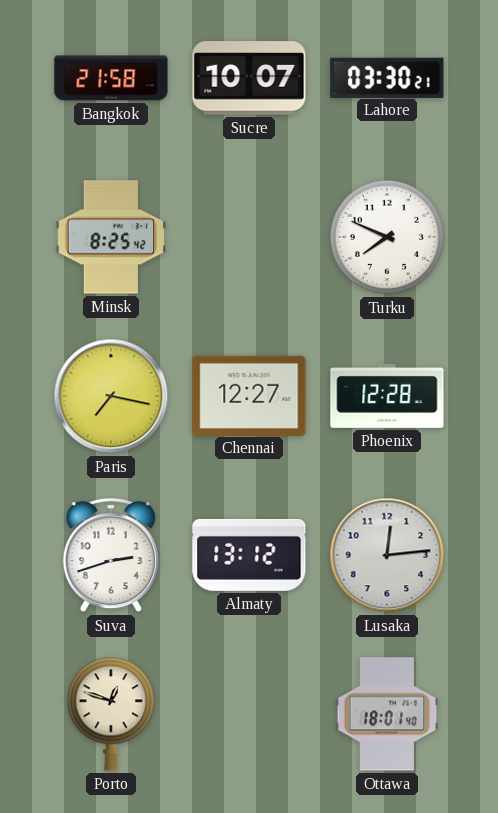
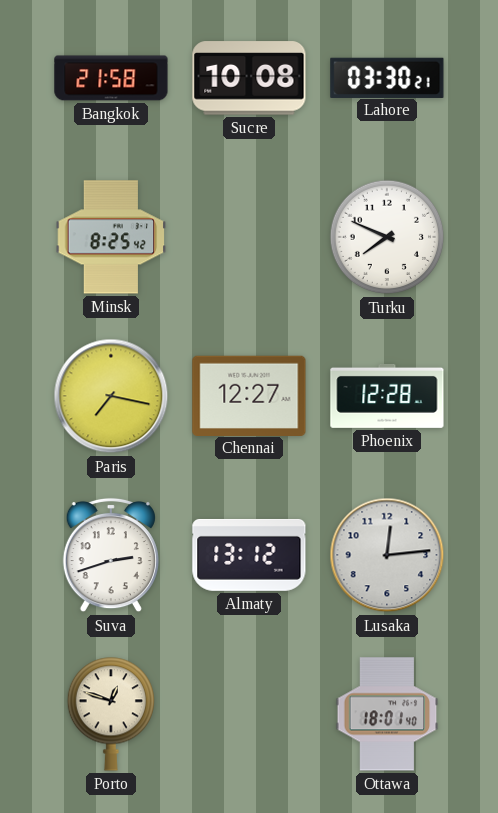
Sucre: 10:07 -> 10:08
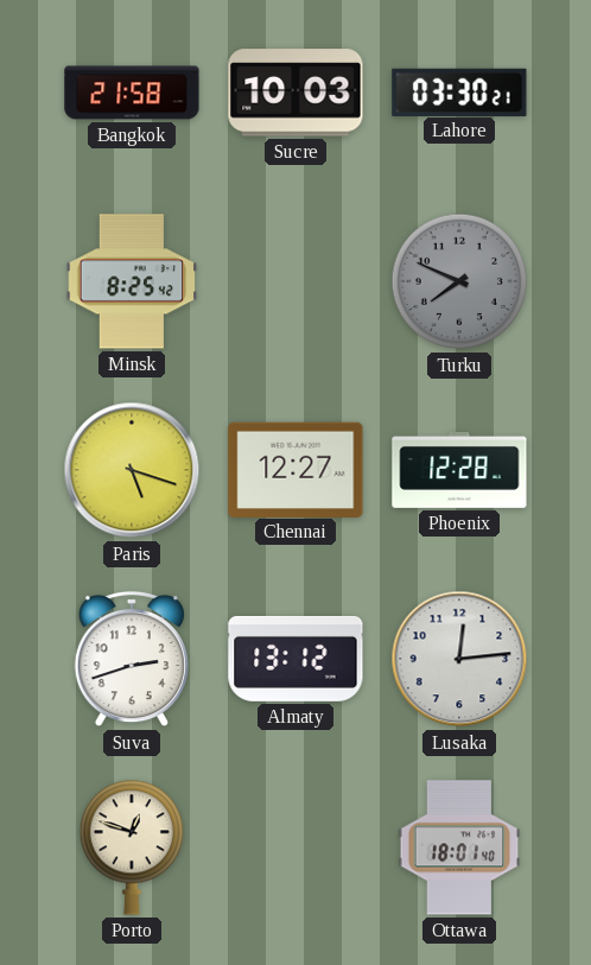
Sucre: 10:08 -> 10:03
Turku dial: white -> grey
Paris: 7:17 -> 5:18
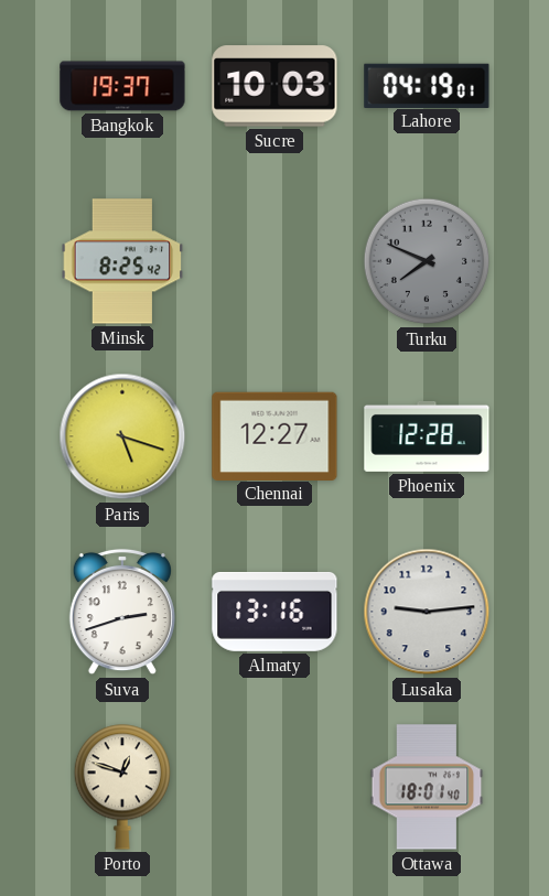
Bangkok: 21:58 -> 19:37
Lahore: 03:30 -> 04:19
Almaty: 13:12 -> 13:16
Lusaka: 12:14 -> 9:14
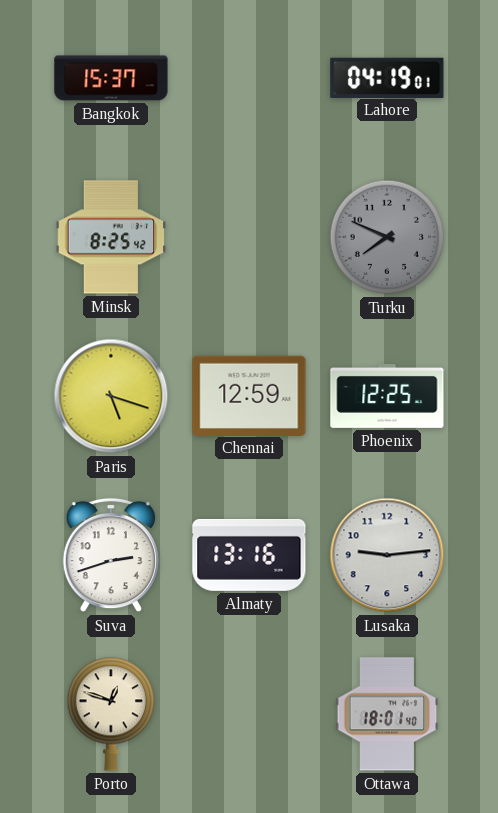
Bangkok: 19:37 -> 15:37
Sucre: 10:03 -> none
Chennai: 12:27 -> 12:59
Phoenix: 12:28 -> 12:25
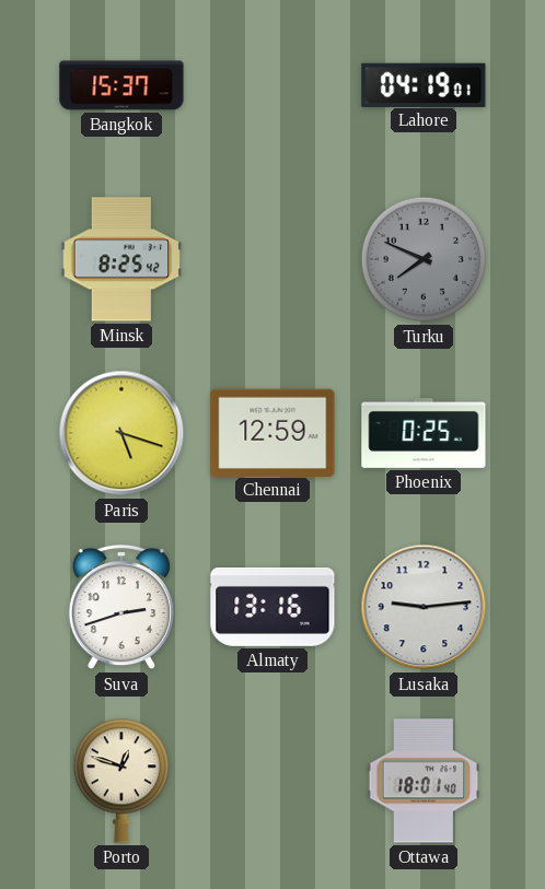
Phoenix: 12:25 -> 0:25
